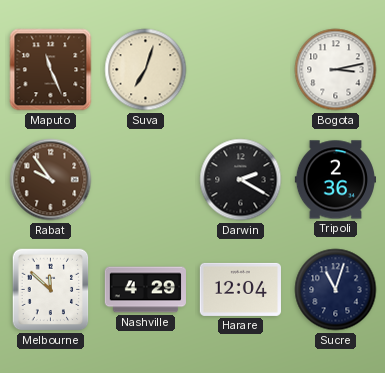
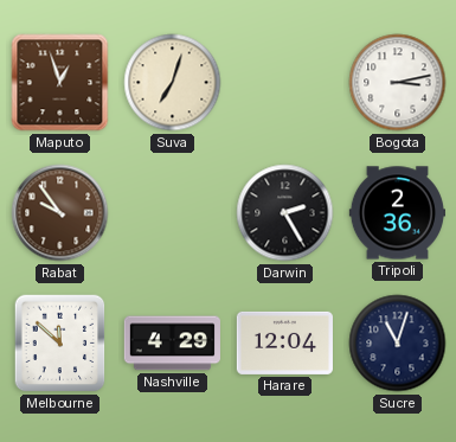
Maputo: 11:26 -> 12:57
Darwin: 2:20 -> 2:25
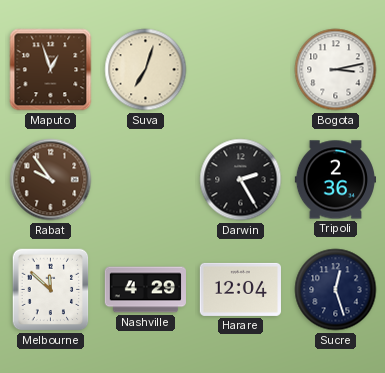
Sucre: 11:03 -> 12:27
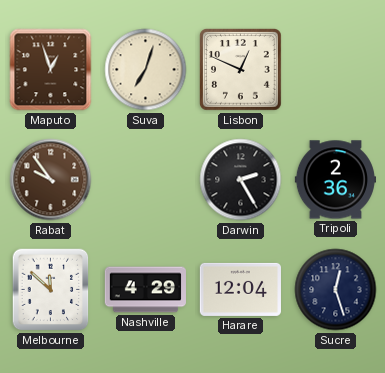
Lisbon: none -> 12:49
Bogota: 3:13 -> none
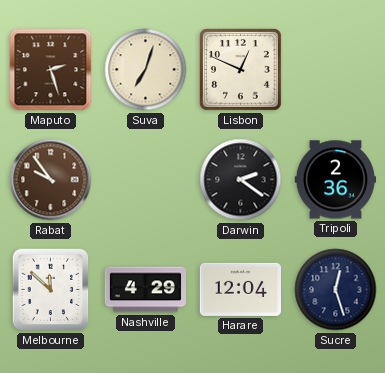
Maputo: 12:57 -> 2:27
Darwin: 2:25 -> 2:21
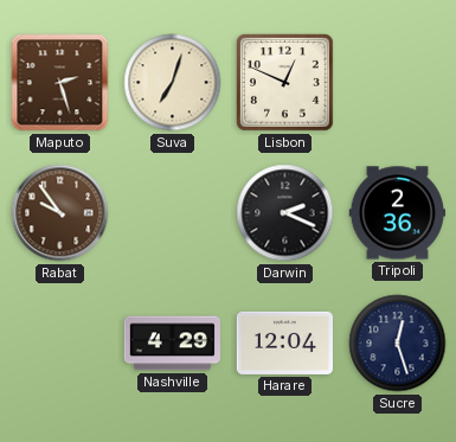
Darwin: 2:21 -> 2:19
Melbourne: 11:52 -> none
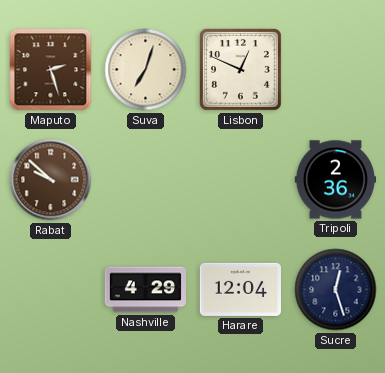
Rabat: 9:54 -> 9:52
Darwin: 2:19 -> none
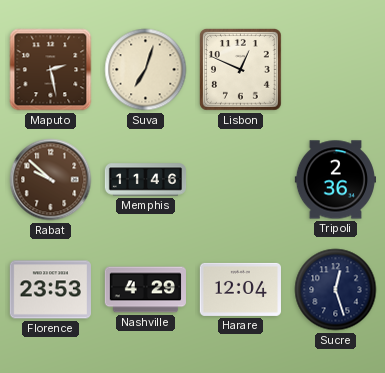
Maputo: 2:27 -> 2:28
Memphis: none -> 11:46
Florence: none -> 23:53
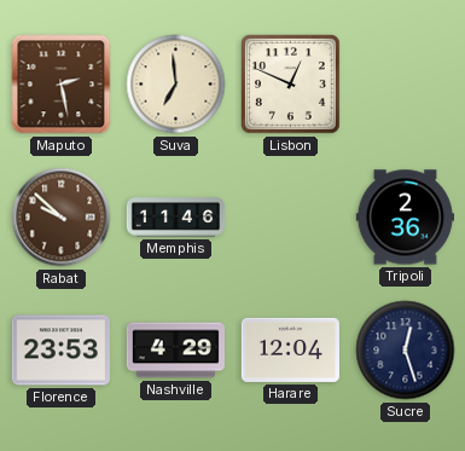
Suva: 7:03 -> 6:59
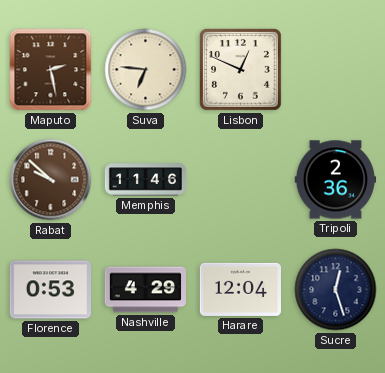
Suva: 6:59 -> 6:46
Florence: 23:53 -> 0:53
